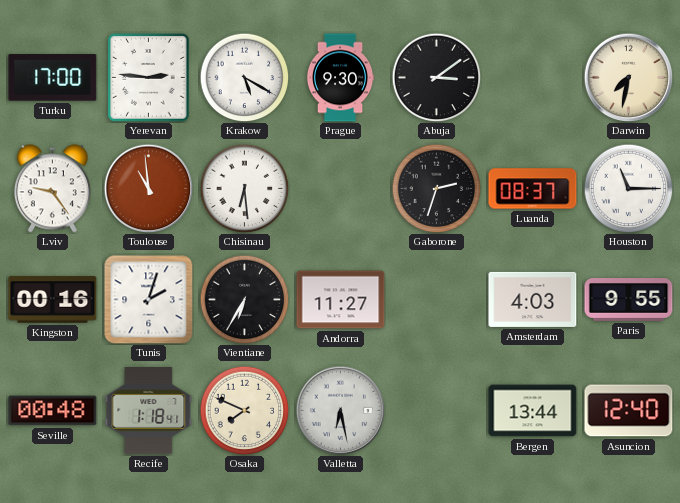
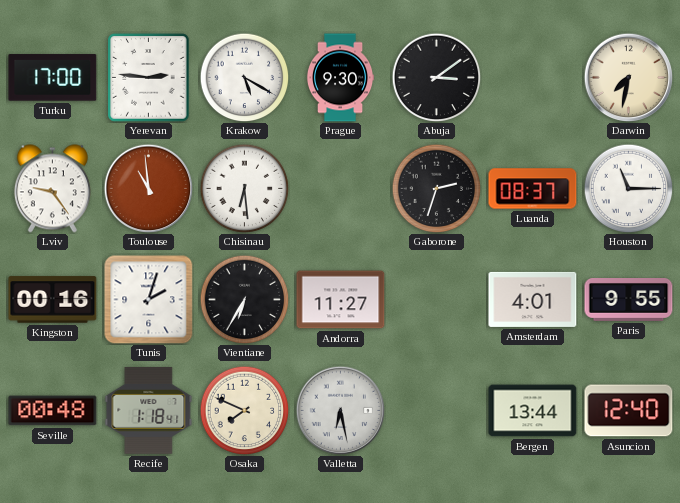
Amsterdam: 4:03 -> 4:01
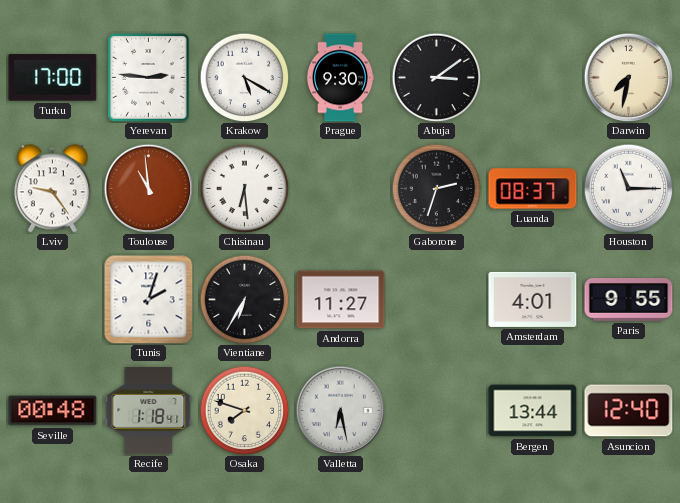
Kingston: 00:16 -> none
Osaka: 7:49 -> 7:48
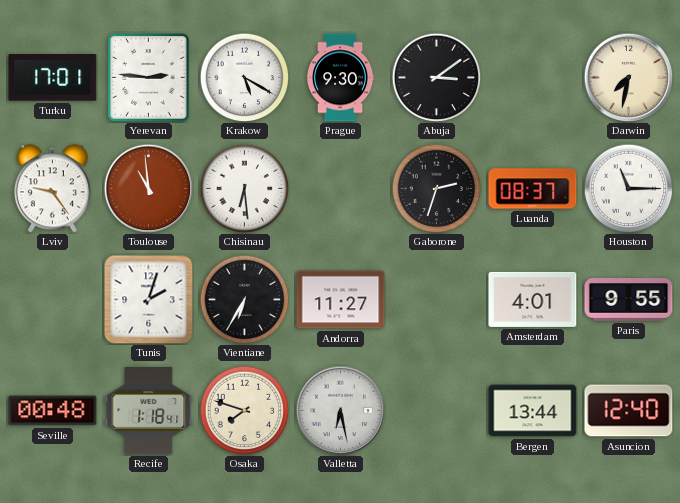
Turku: 17:00 -> 17:01
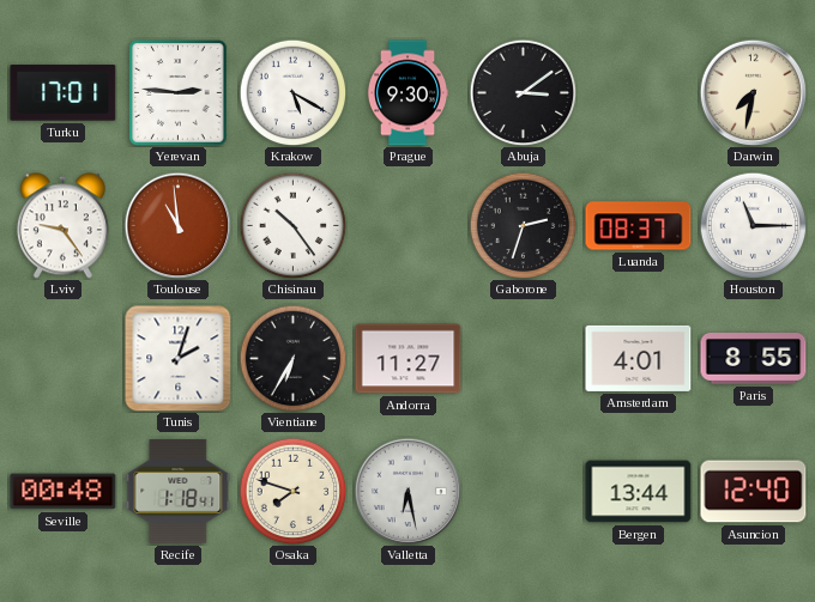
Chisinau: 6:29 -> 10:24
Paris: 9:55 -> 8:55
